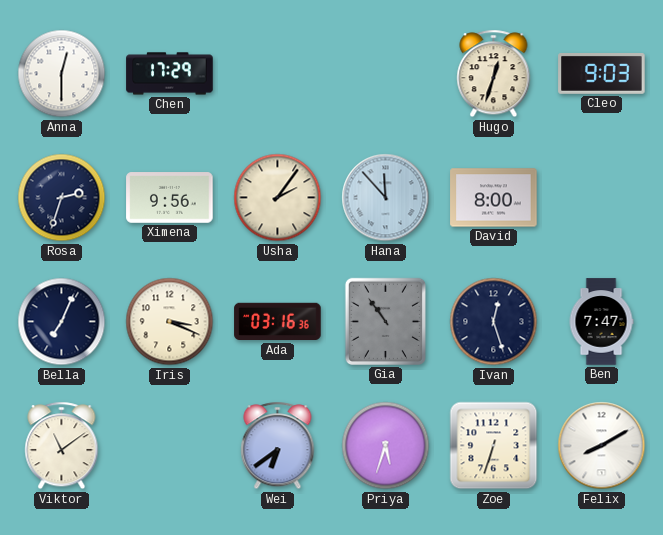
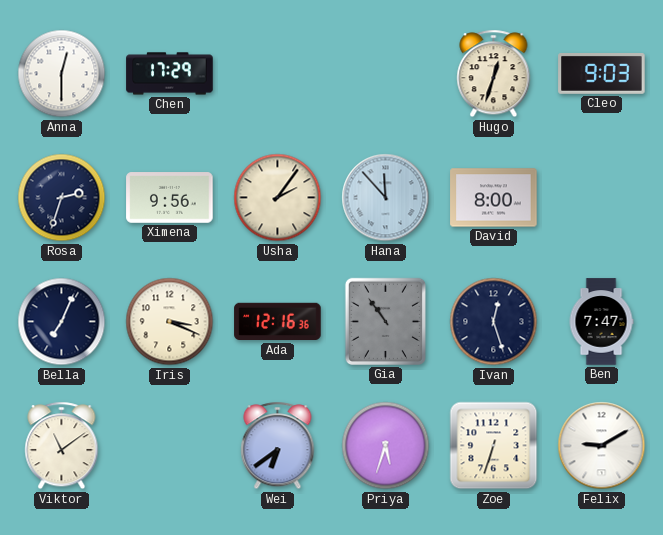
Ada: 03:16 -> 12:16
Felix: 8:10 -> 9:10
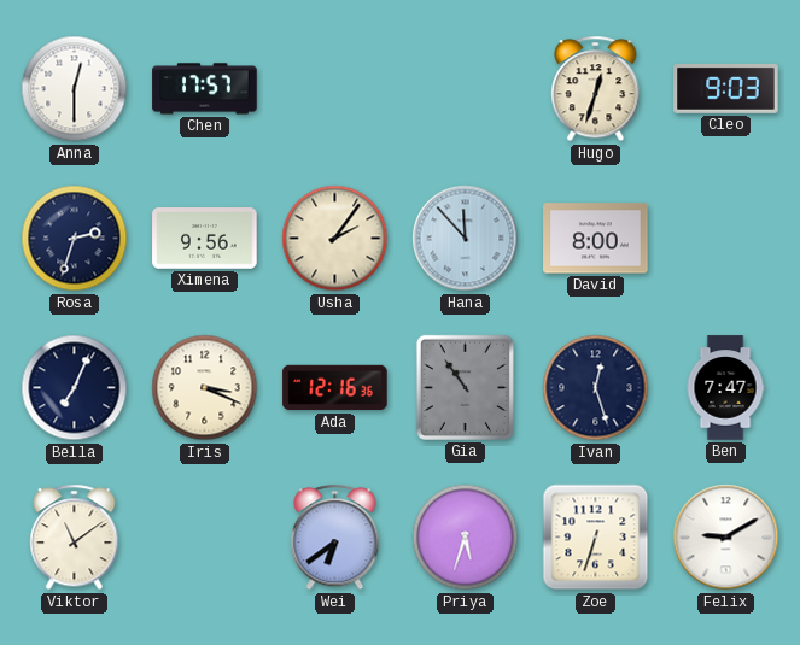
Chen: 17:29 -> 17:57
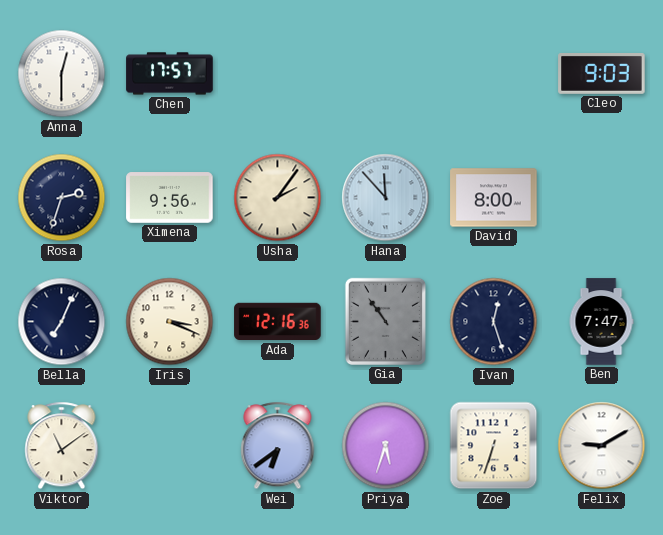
Hugo: 12:33 -> none
